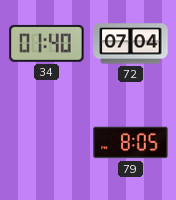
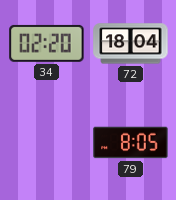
34: 01:40 -> 02:20
72: 07:04 -> 18:04
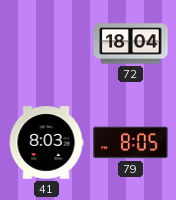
34: 02:20 -> none
41: none -> 8:03
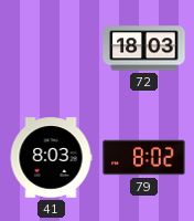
72: 18:04 -> 18:03
79: 8:05 -> 8:02
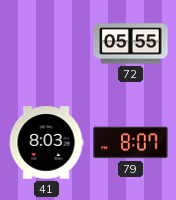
72: 18:03 -> 05:55
79: 8:02 -> 8:07
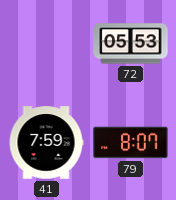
72: 05:55 -> 05:53
41: 8:03 -> 7:59
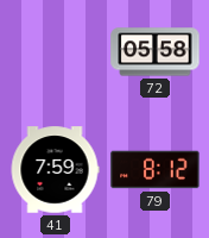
72: 05:53 -> 05:58
79: 8:07 -> 8:12
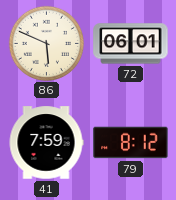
86: none -> 5:49
72: 05:58 -> 06:01
